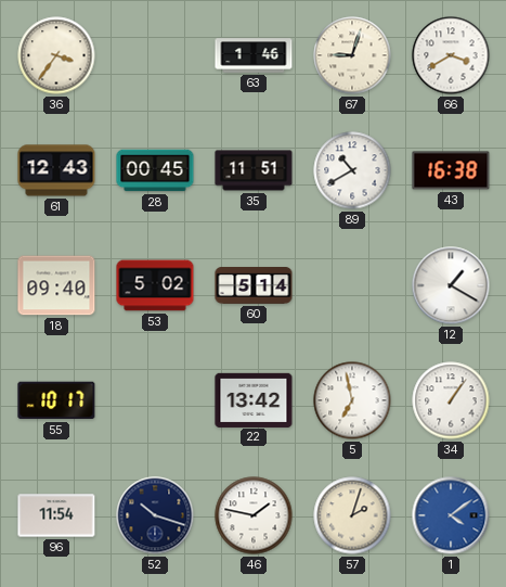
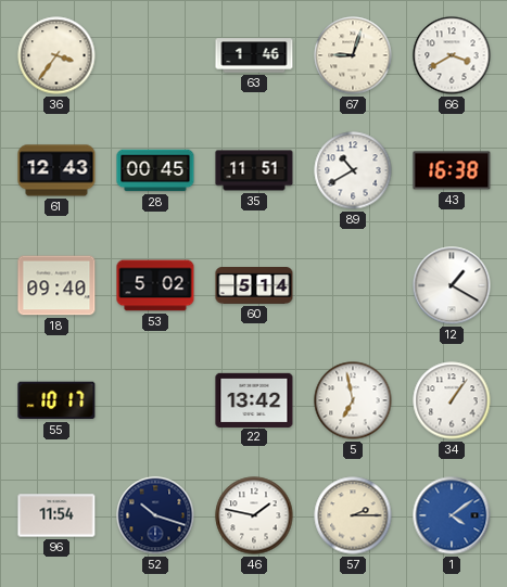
57: 2:03 -> 2:15
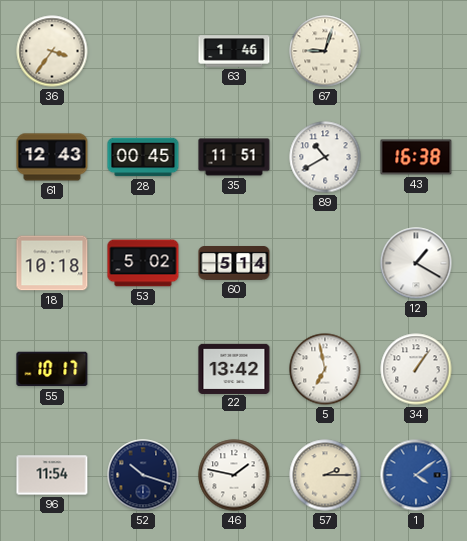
66: 3:40 -> none
18: 09:40 -> 10:18
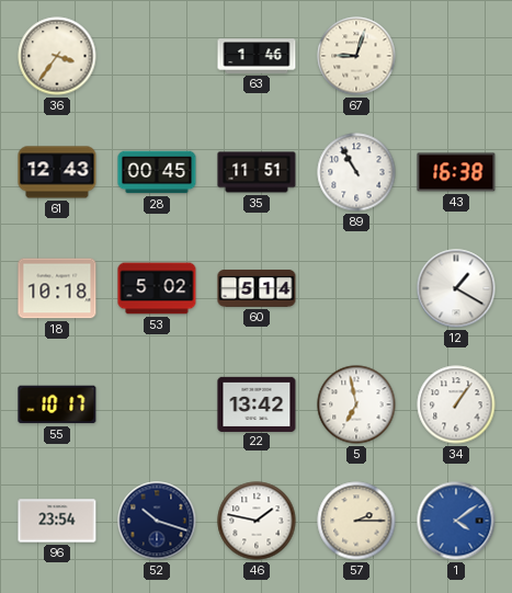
89: 10:40 -> 10:55
96: 11:54 -> 23:54
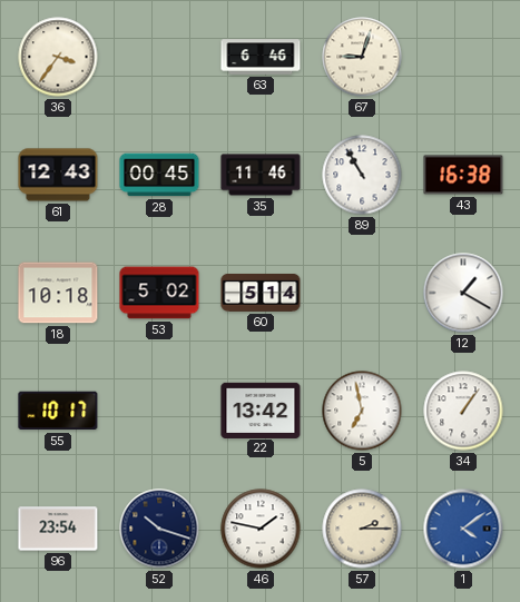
63: 1:46 -> 6:46
35: 11:51 -> 11:46
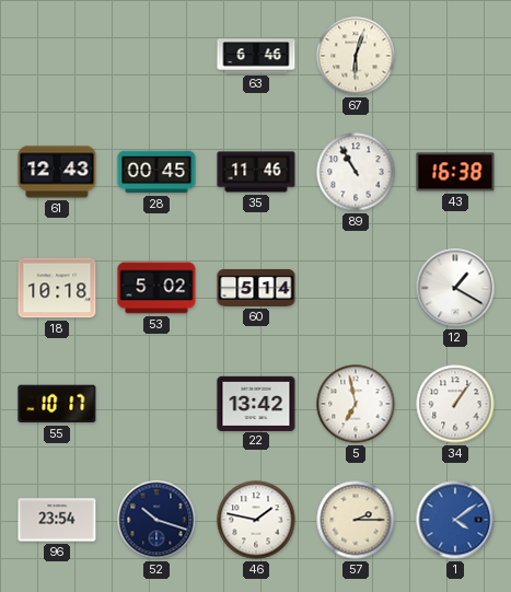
36: 3:36 -> none
67: 9:03 -> 6:03
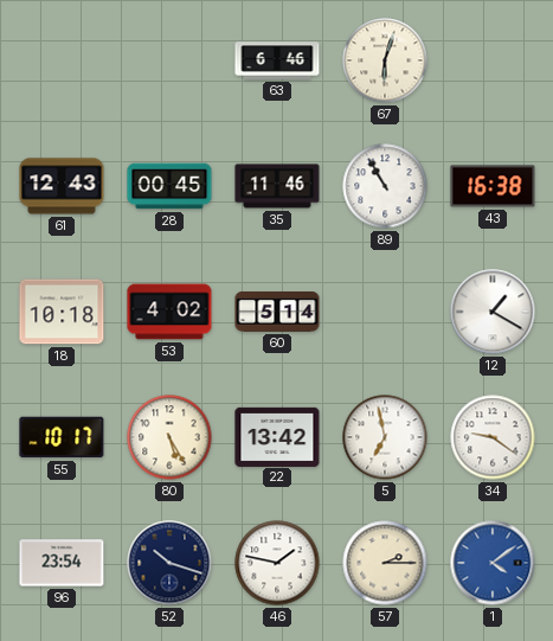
53: 5:02 -> 4:02
80: none -> 5:25
34: 1:06 -> 9:21
